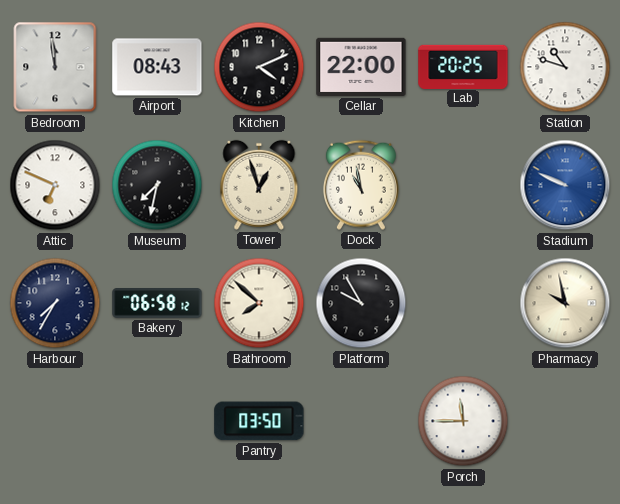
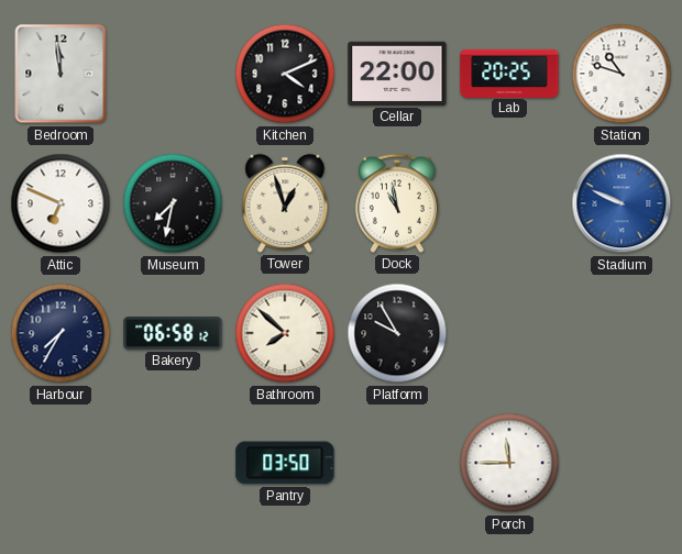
Airport: 08:43 -> none
Pharmacy: 9:58 -> none
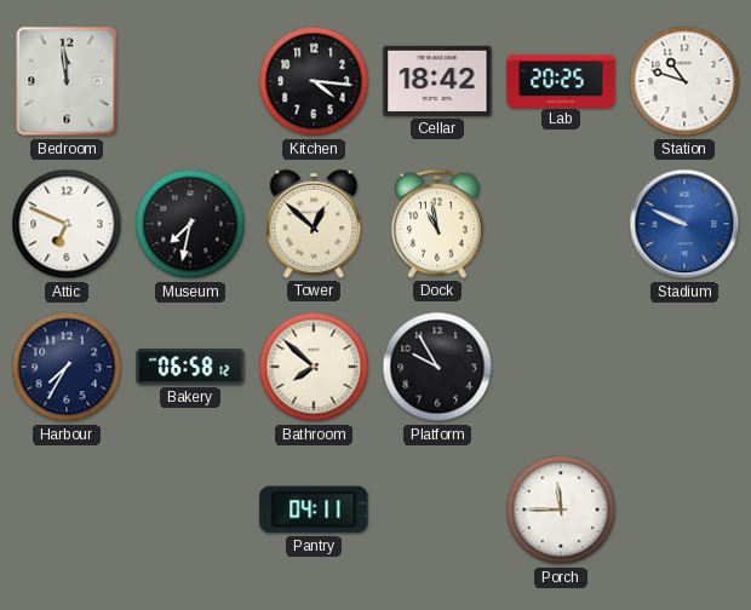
Kitchen: 4:11 -> 4:16
Cellar: 22:00 -> 18:42
Tower: 12:57 -> 12:52
Pantry: 03:50 -> 04:11
